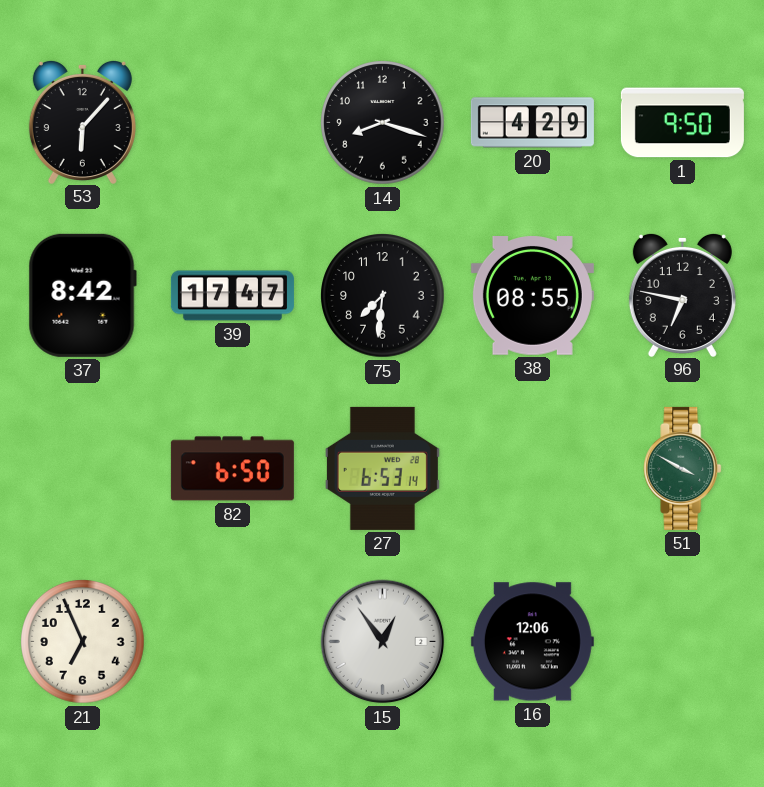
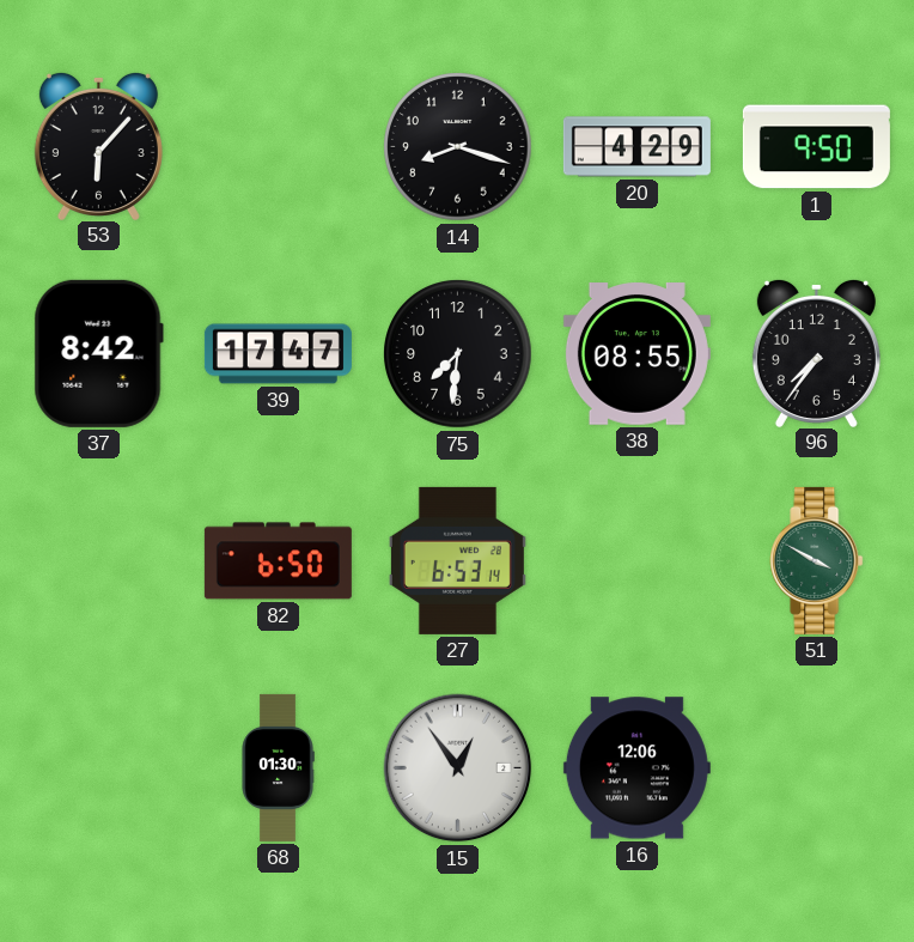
96: 6:47 -> 7:36
21: 6:56 -> none
68: none -> 01:30
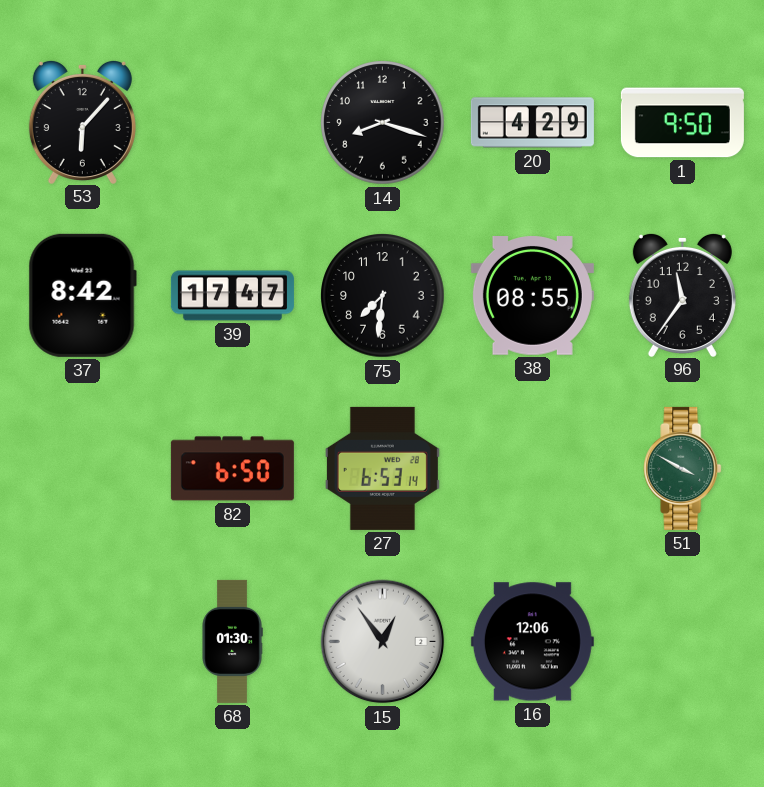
96: 7:36 -> 11:36
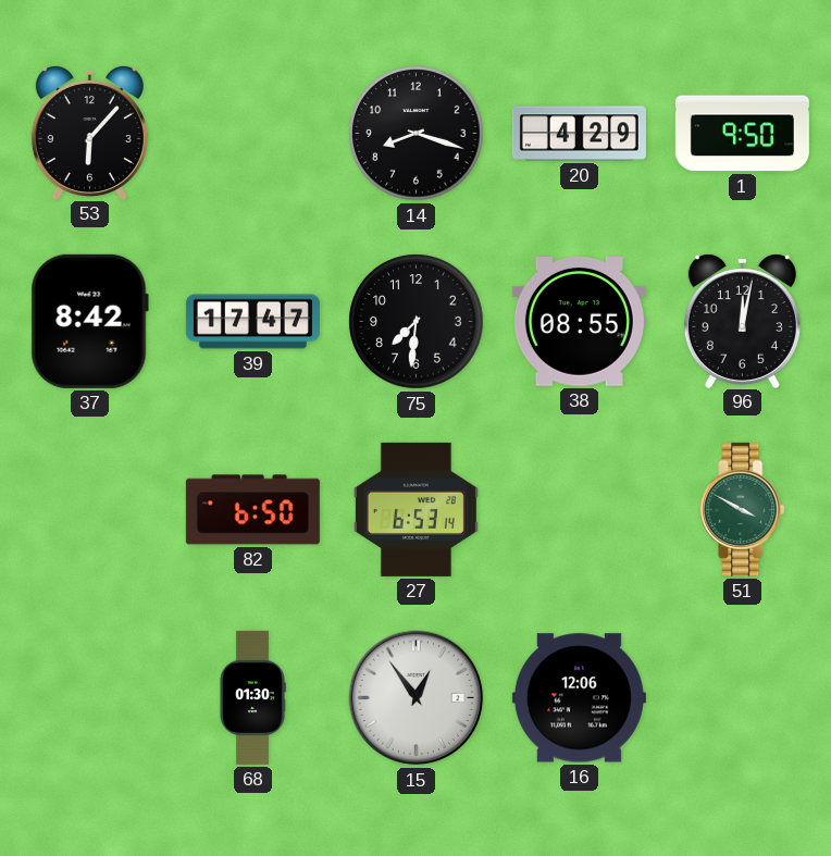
96: 11:36 -> 12:02
